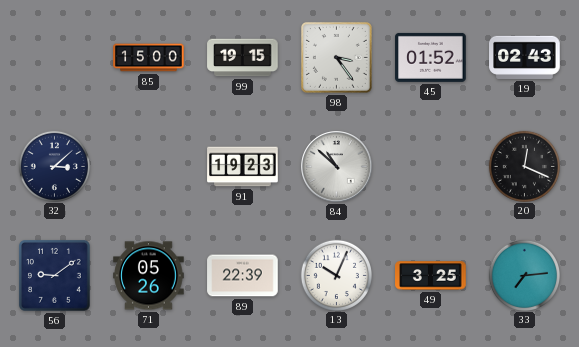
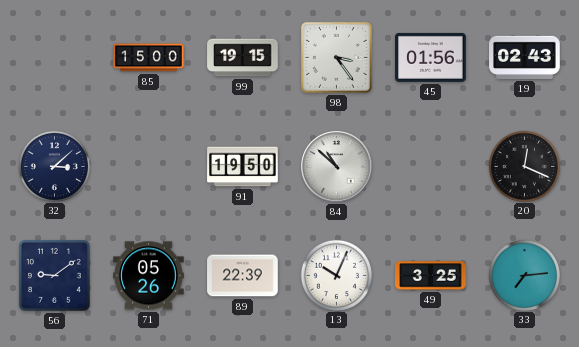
45: 01:52 -> 01:56
91: 19:23 -> 19:50
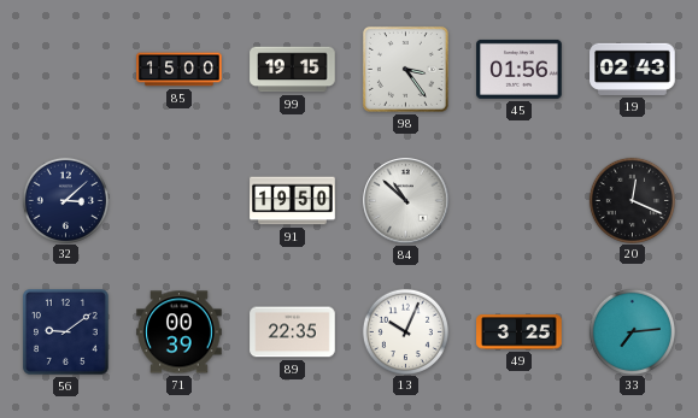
71: 05:26 -> 00:39
89: 22:39 -> 22:35
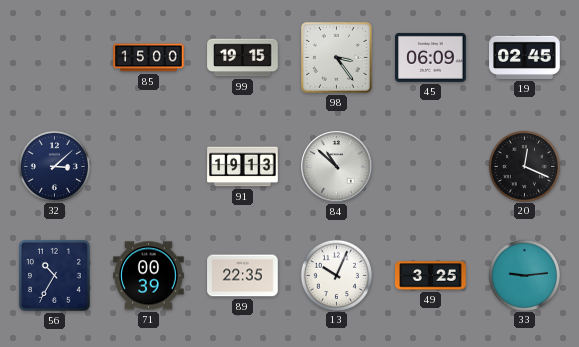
45: 01:56 -> 06:09
19: 02:43 -> 02:45
91: 19:50 -> 19:13
56: 9:09 -> 10:35
33: 7:14 -> 9:14
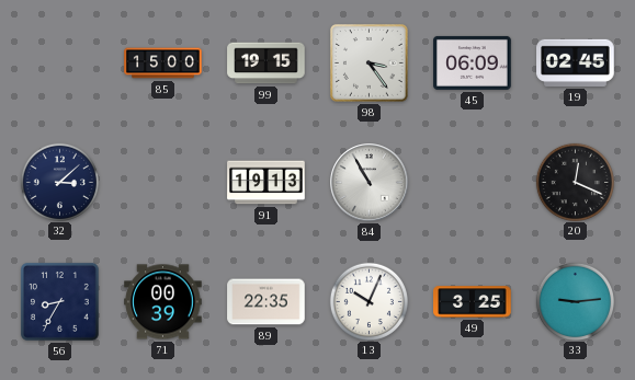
84: 10:52 -> 10:55
56: 10:35 -> 8:35
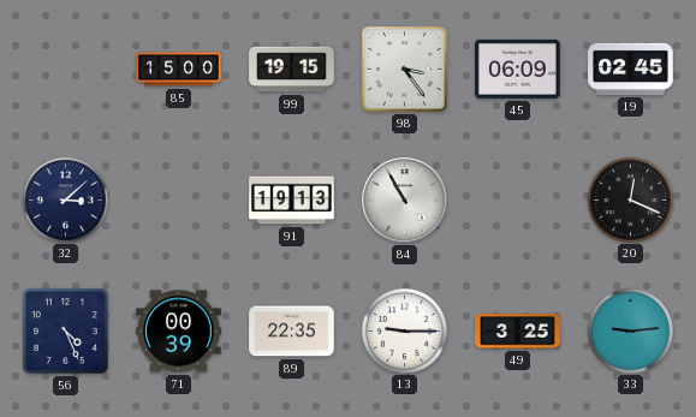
56: 8:35 -> 4:26
13: 10:04 -> 9:15
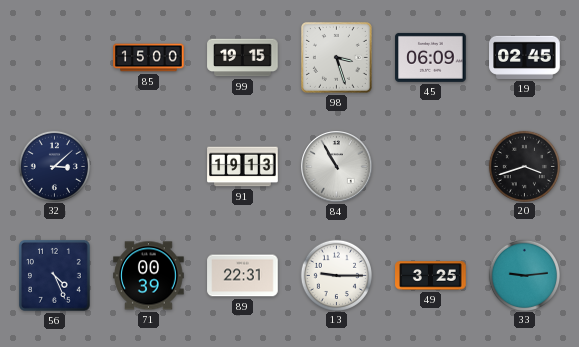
98: 3:24 -> 3:27
20: 12:19 -> 3:42
89: 22:35 -> 22:31
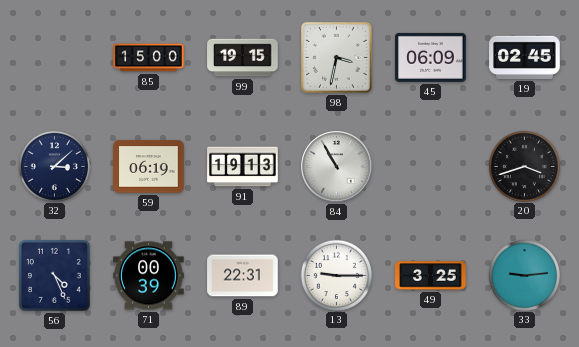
98: 3:27 -> 3:32
59: none -> 06:19
